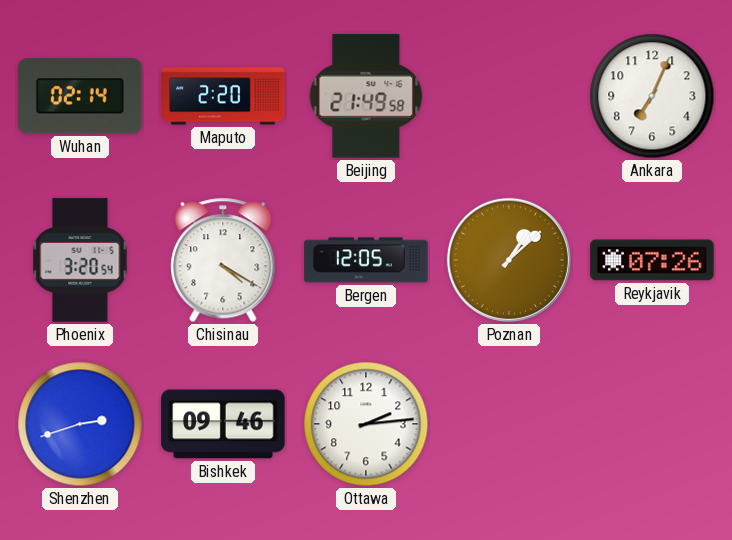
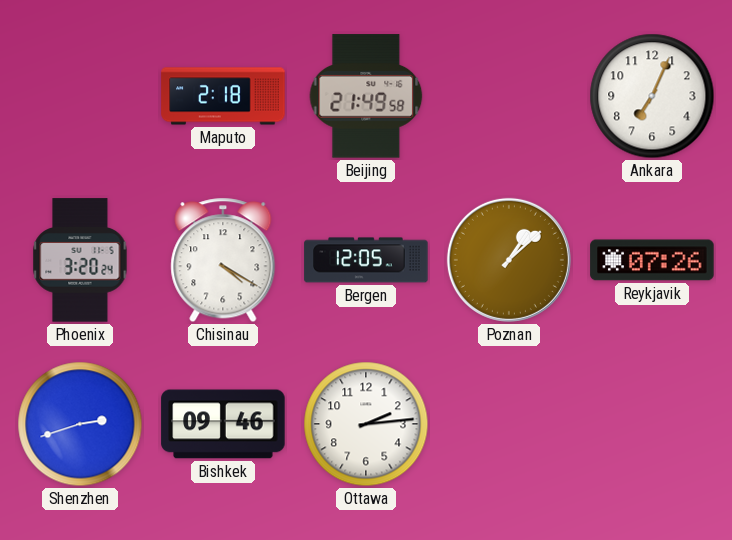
Wuhan: 02:14 -> none
Maputo: 2:20 -> 2:18
Phoenix: 3:20:54 -> 3:20:24
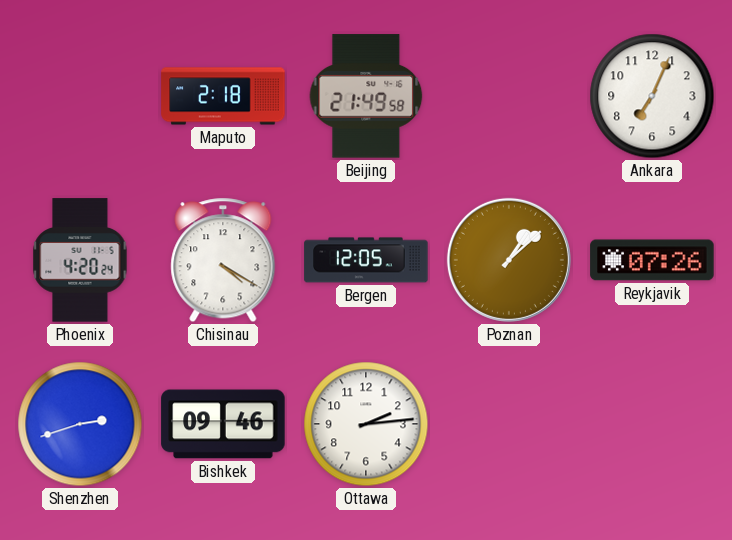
Phoenix: 3:20 -> 4:20
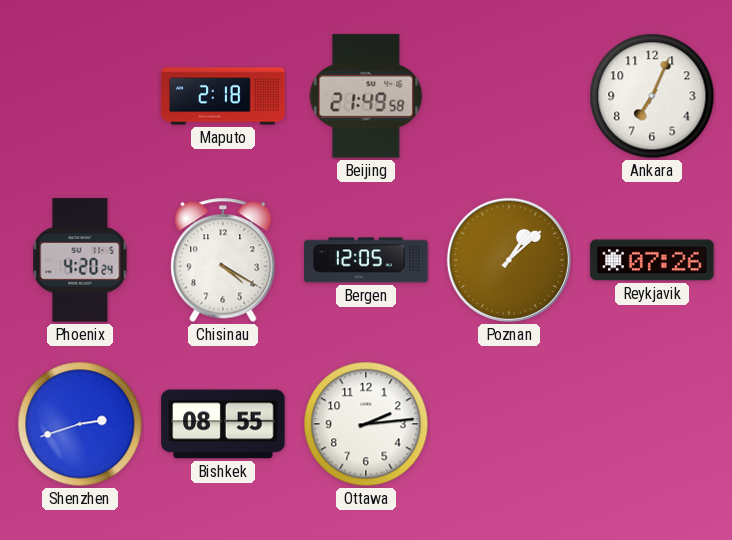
Bishkek: 09:46 -> 08:55
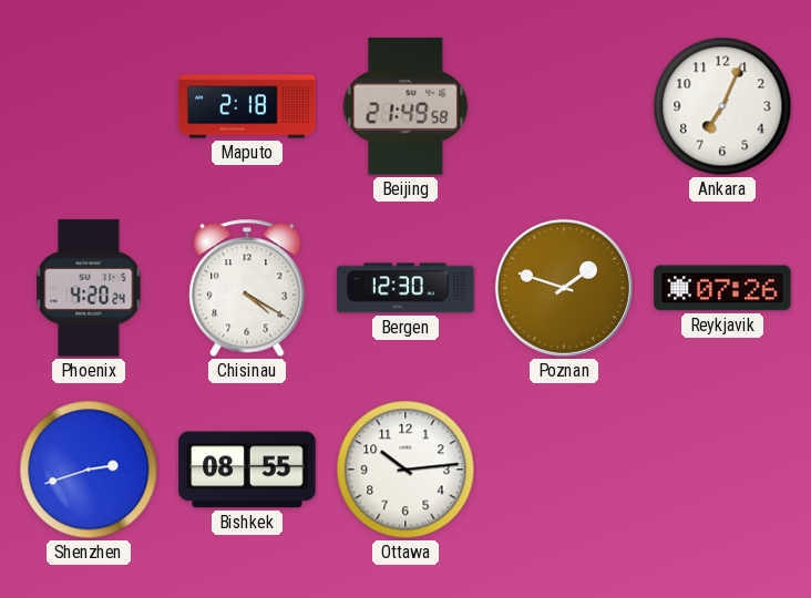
Bergen: 12:05 -> 12:30
Poznan: 1:08 -> 1:48
Ottawa: 2:14 -> 10:14
